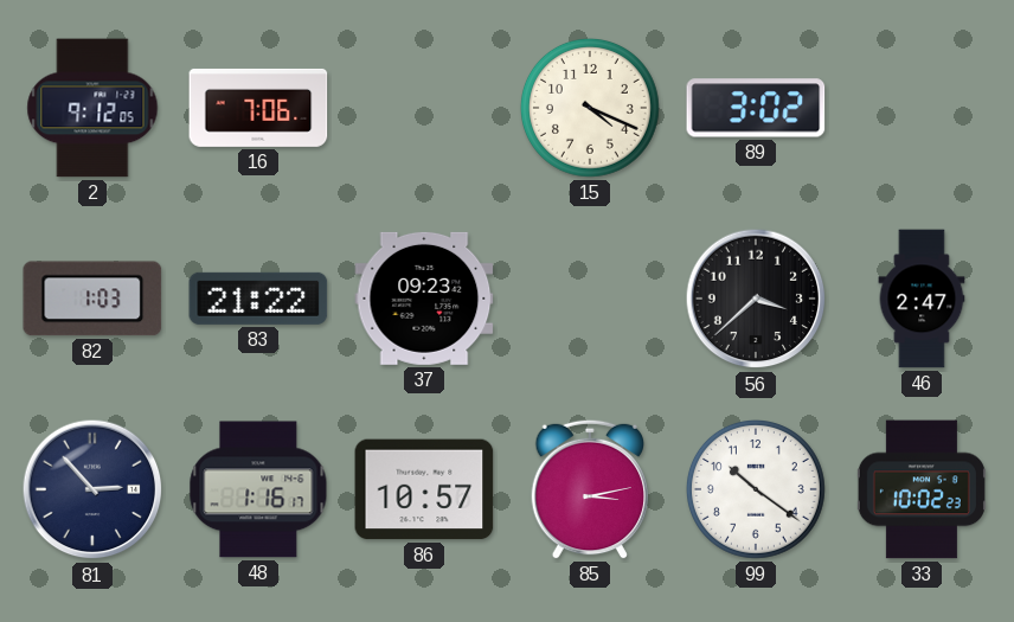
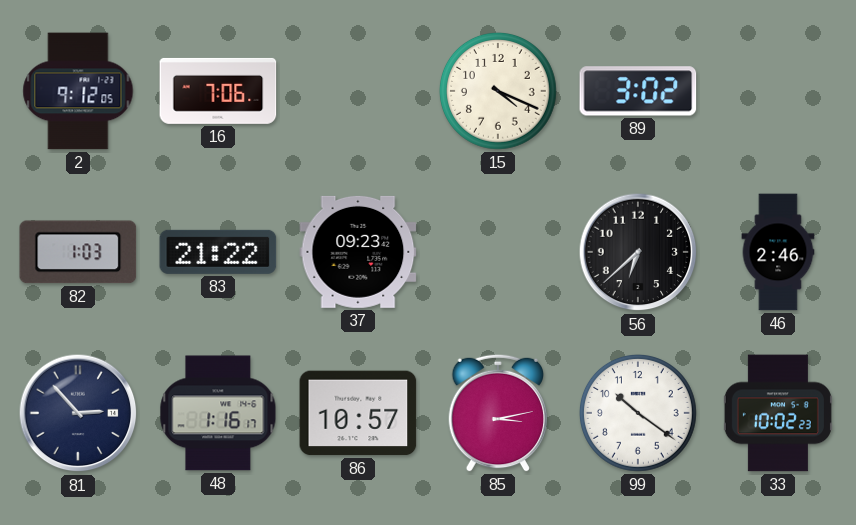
56: 3:38 -> 6:38
46: 2:47 -> 2:46
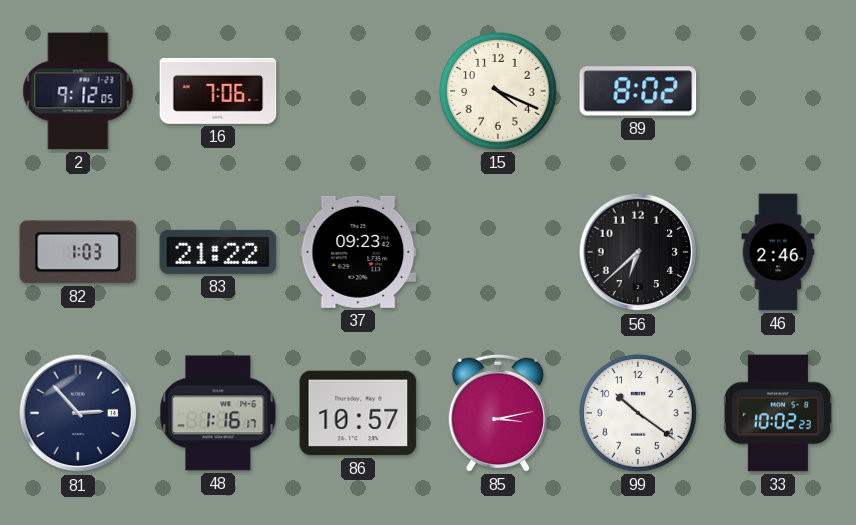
89: 3:02 -> 8:02
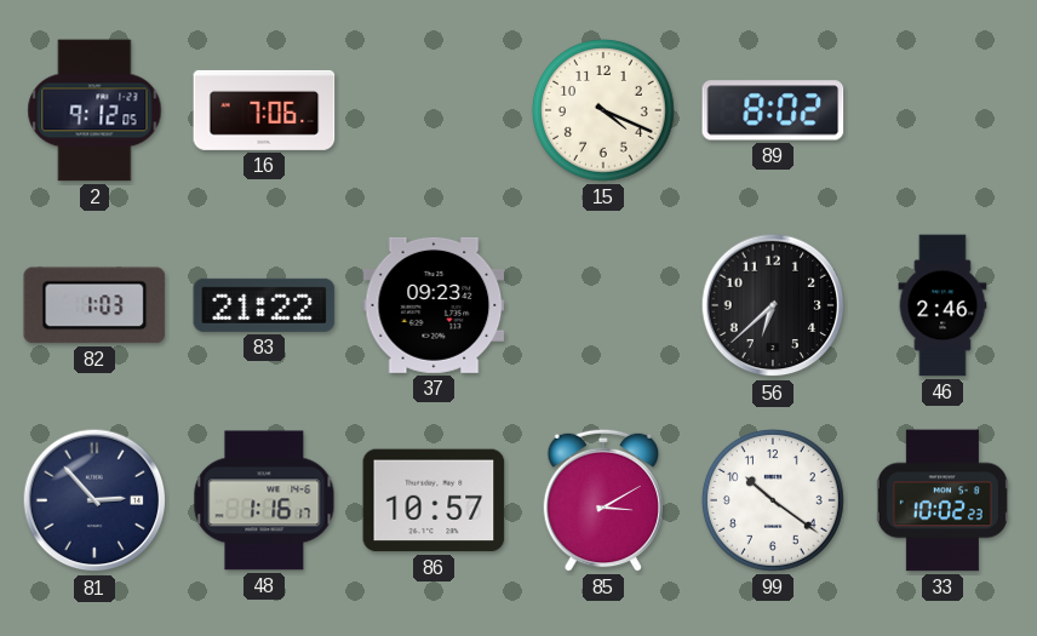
85: 3:13 -> 3:10
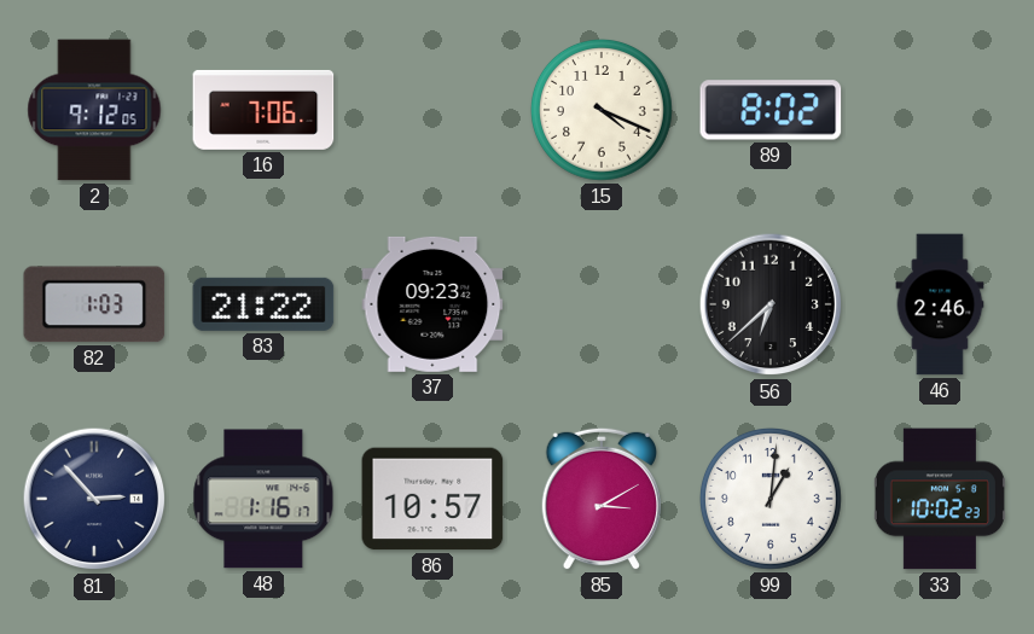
99: 10:21 -> 1:01
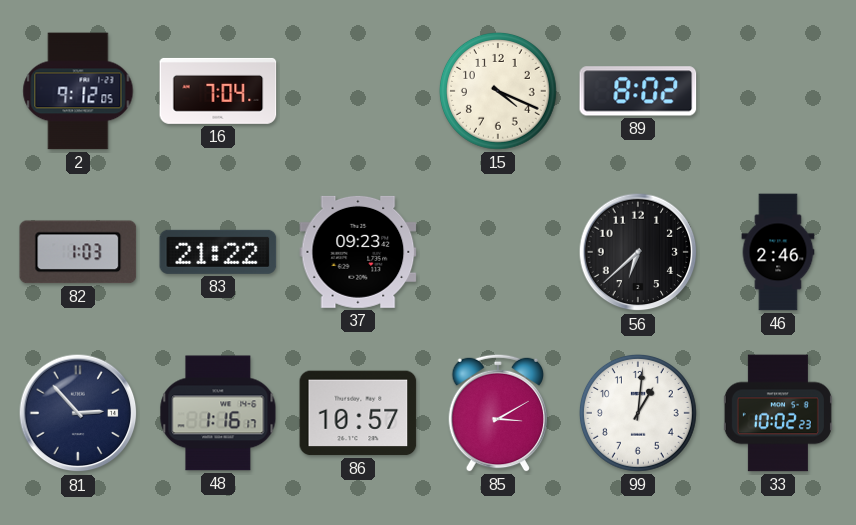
16: 7:06 -> 7:04
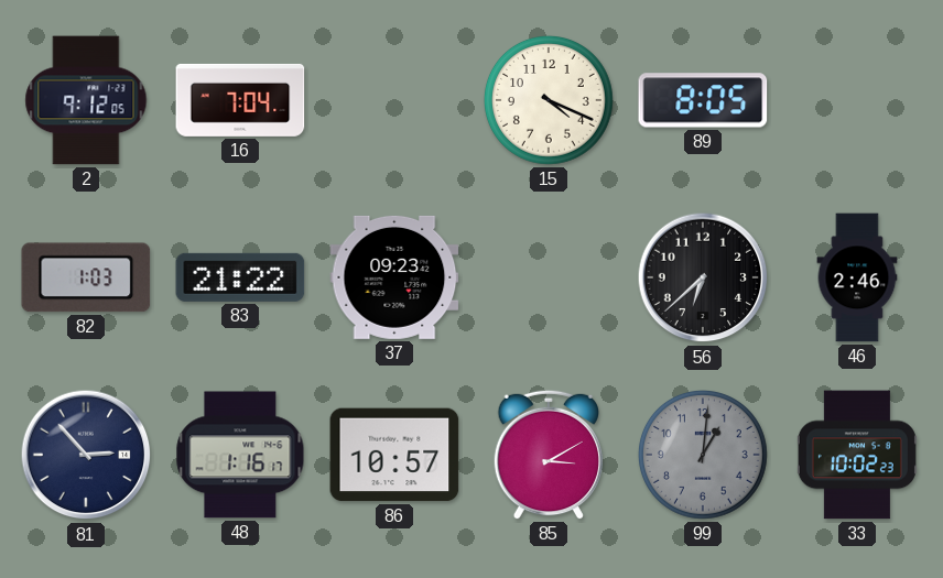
89: 8:02 -> 8:05
99 dial: white -> grey
